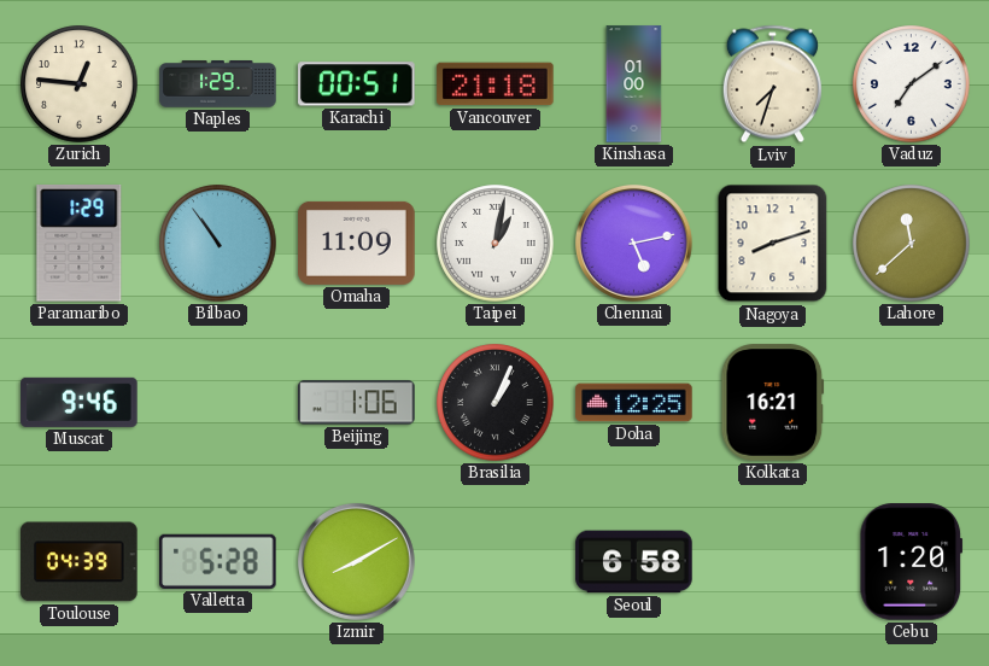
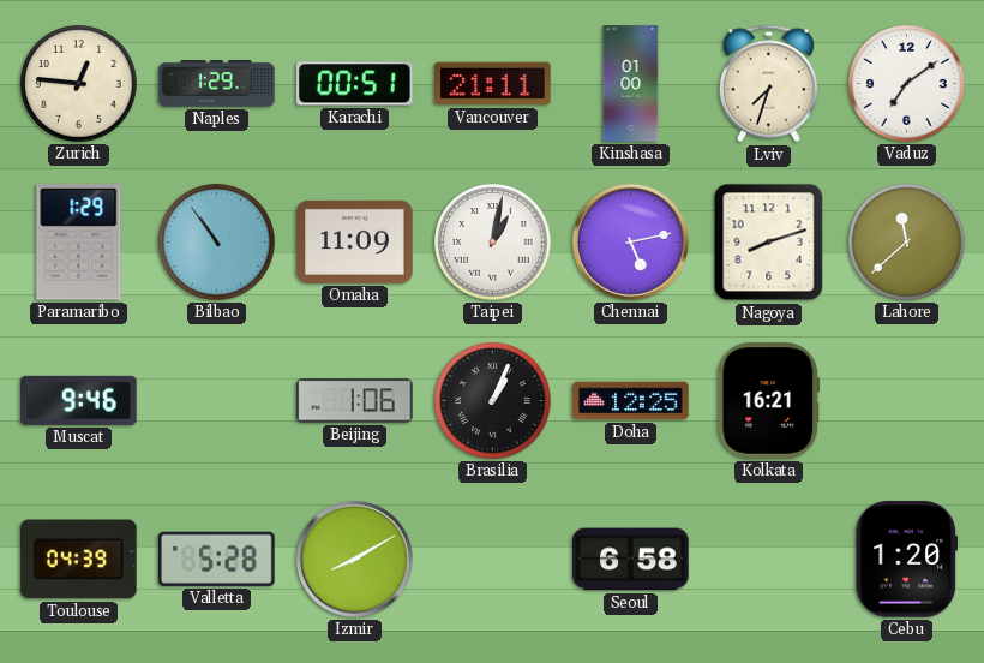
Vancouver: 21:18 -> 21:11
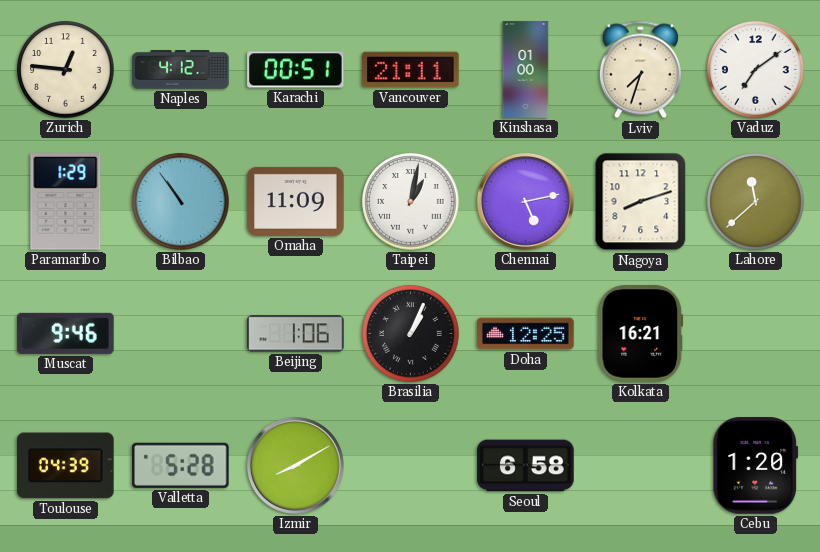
Naples: 1:29 -> 4:12
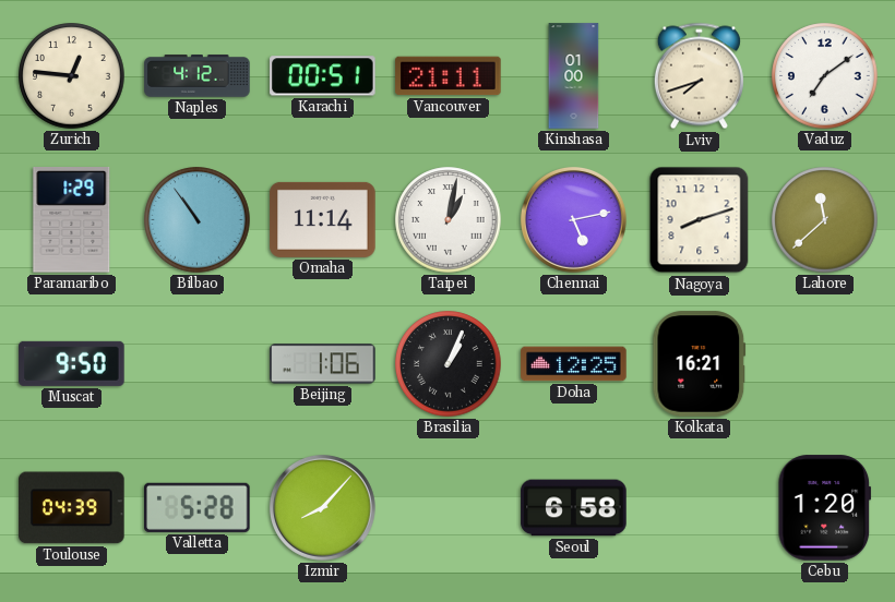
Lviv: 7:33 -> 7:42
Omaha: 11:09 -> 11:14
Muscat: 9:46 -> 9:50
Izmir: 8:10 -> 8:07
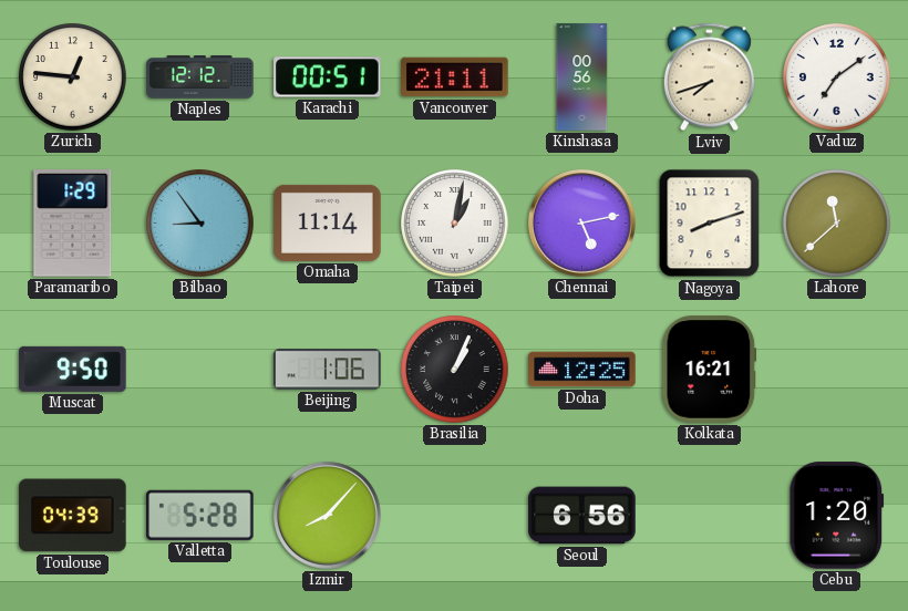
Naples: 4:12 -> 12:12
Kinshasa: 01:00 -> 00:56
Bilbao: 10:54 -> 8:54
Seoul: 6:58 -> 6:56
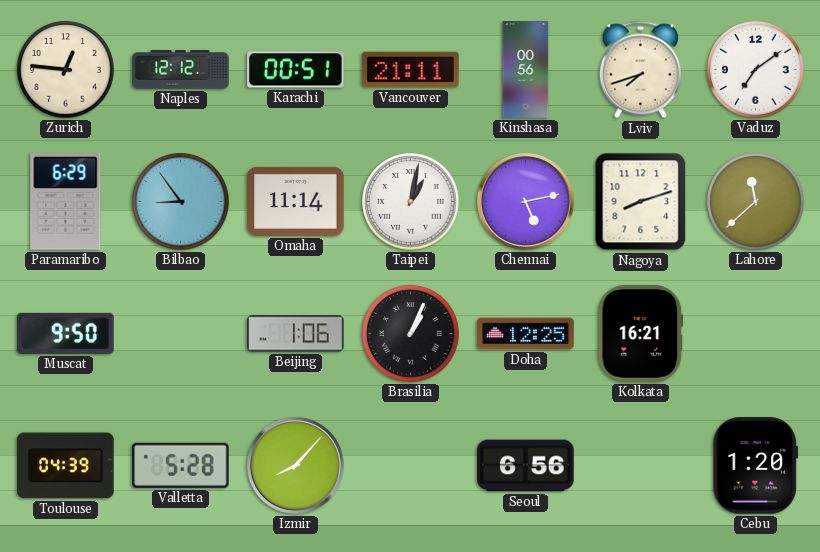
Paramaribo: 1:29 -> 6:29
